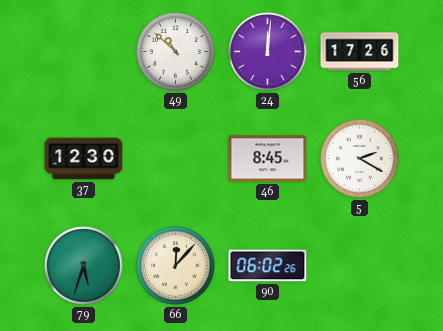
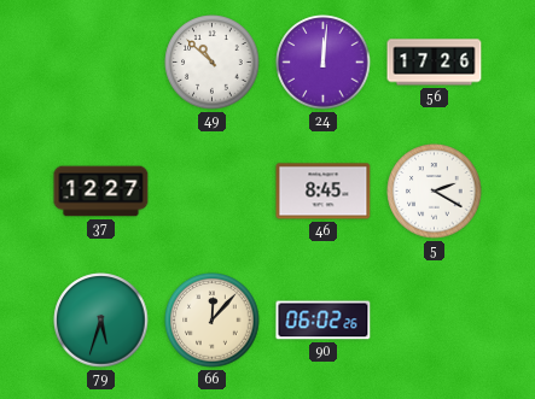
37: 12:30 -> 12:27
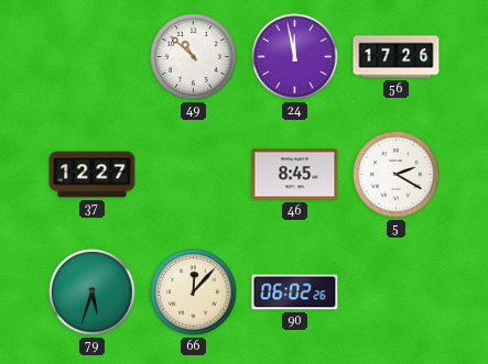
24: 12:01 -> 11:58
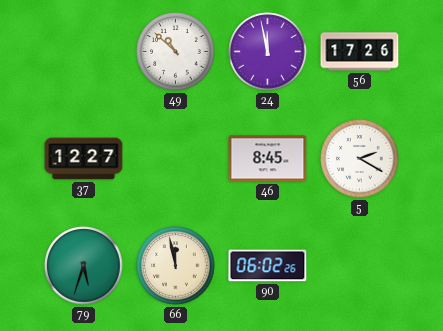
66: 12:07 -> 11:58
